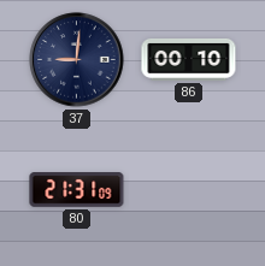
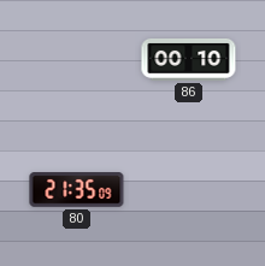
37: 9:01 -> none
80: 21:31 -> 21:35
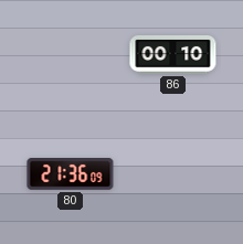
80: 21:35 -> 21:36
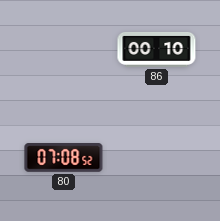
80: 21:36 -> 07:08
